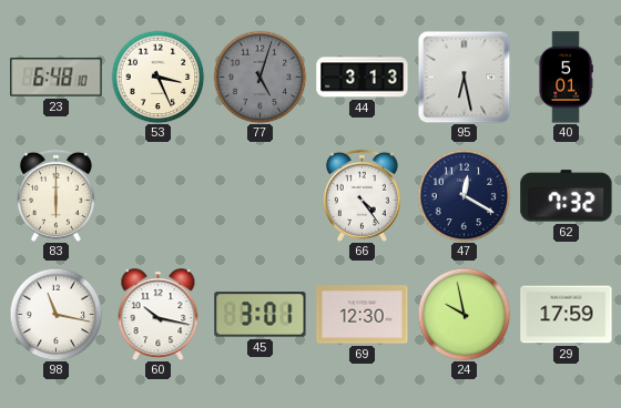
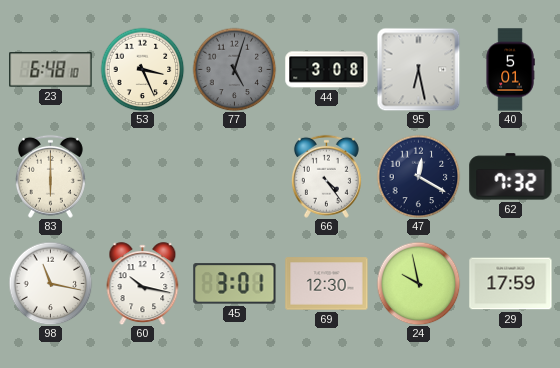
44: 3:13 -> 3:08
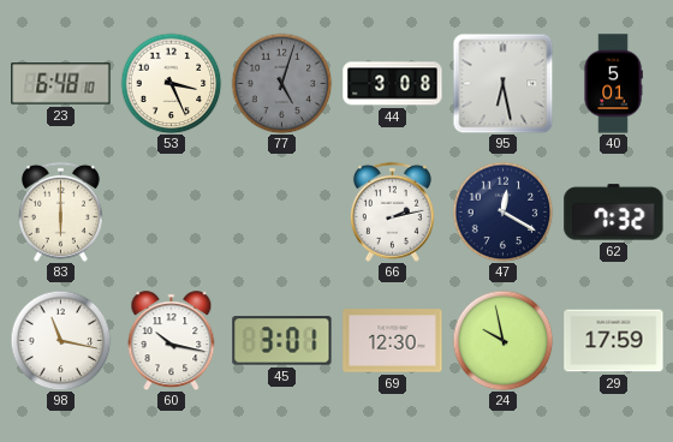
66: 4:24 -> 2:13
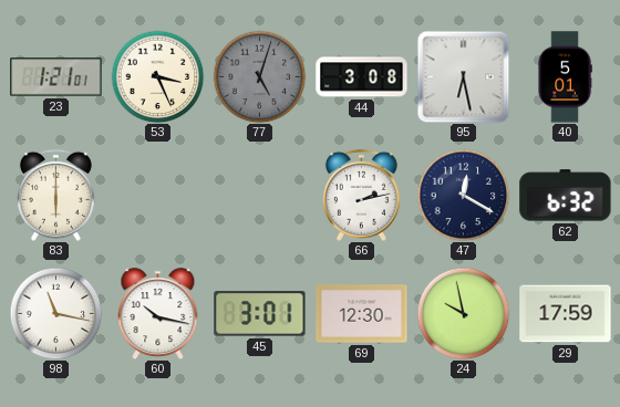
23: 6:48 -> 1:21
62: 7:32 -> 6:32
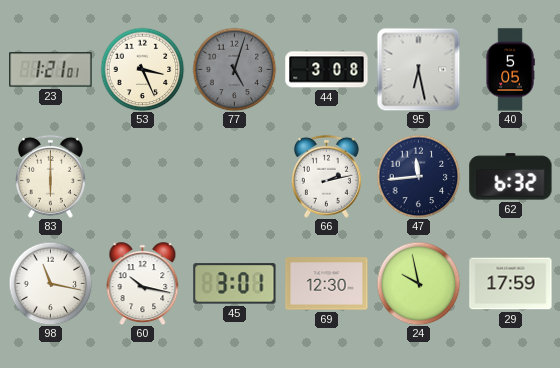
40: 5:01 -> 5:05
47: 12:20 -> 11:44
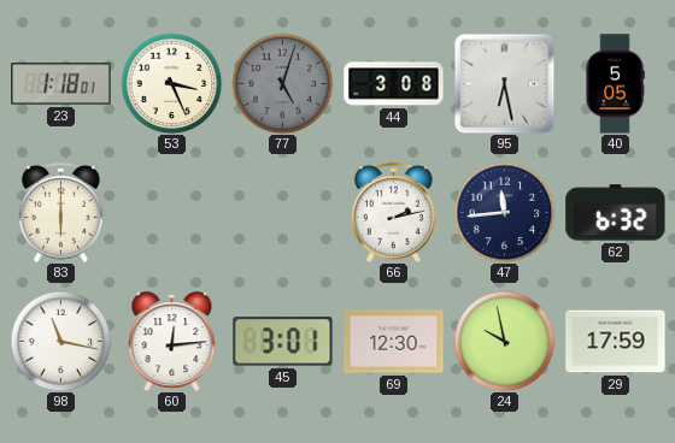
23: 1:21 -> 1:18
60: 10:17 -> 12:14
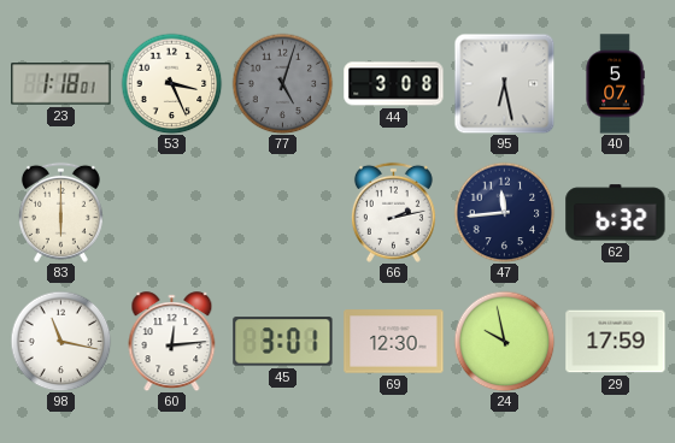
40: 5:05 -> 5:07
